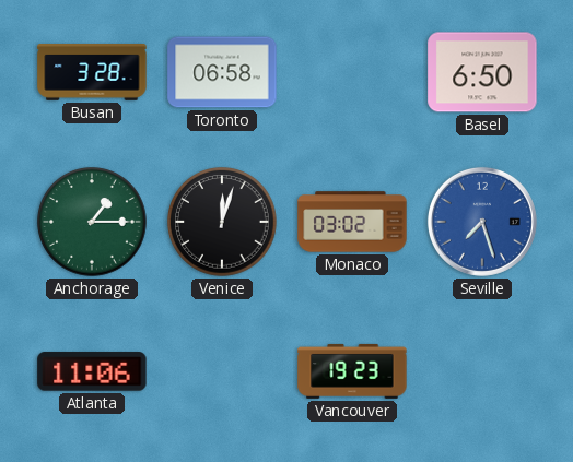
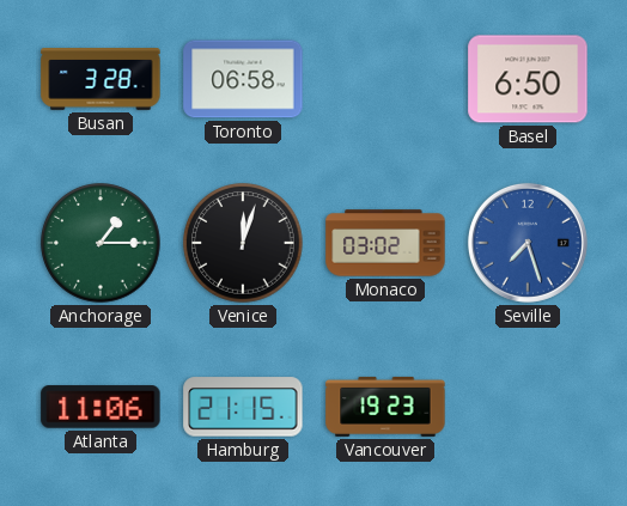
Hamburg: none -> 21:15
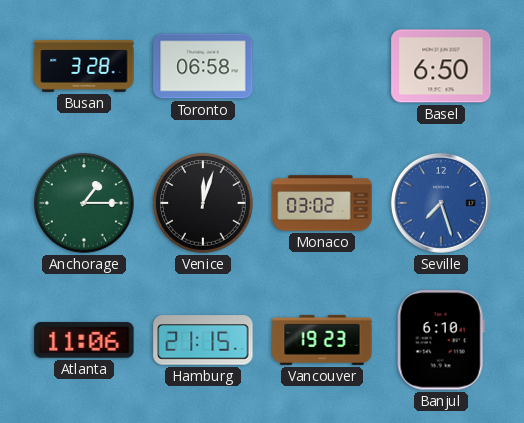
Banjul: none -> 6:10
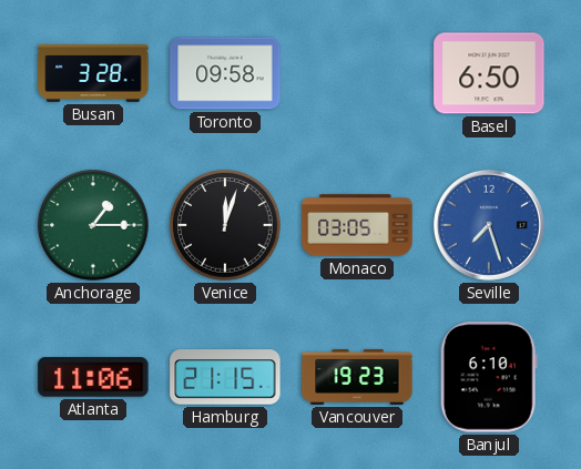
Toronto: 06:58 -> 09:58
Monaco: 03:02 -> 03:05
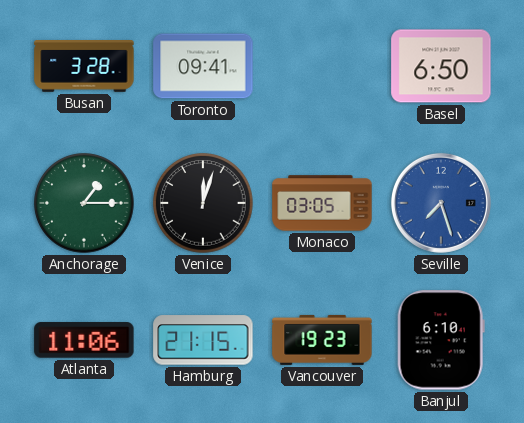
Toronto: 09:58 -> 09:41
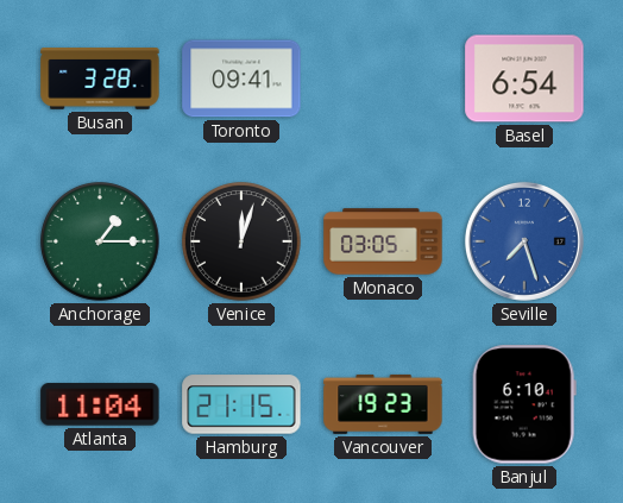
Basel: 6:50 -> 6:54
Atlanta: 11:06 -> 11:04
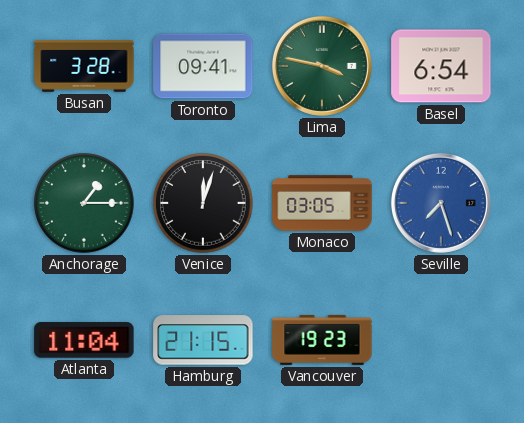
Lima: none -> 3:47
Banjul: 6:10 -> none
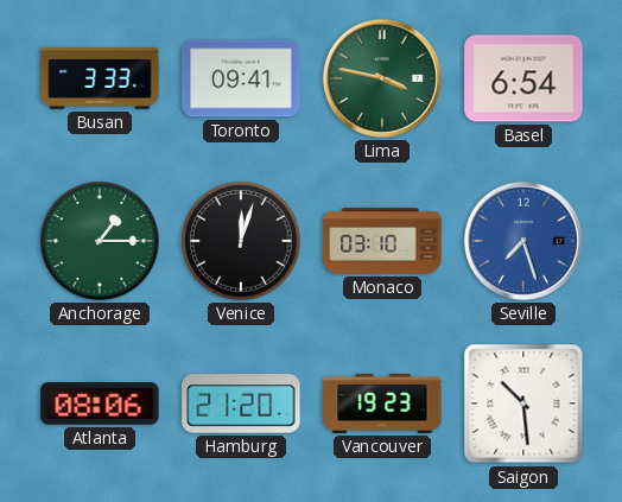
Busan: 3:28 -> 3:33
Monaco: 03:05 -> 03:10
Atlanta: 11:04 -> 08:06
Hamburg: 21:15 -> 21:20
Saigon: none -> 10:29
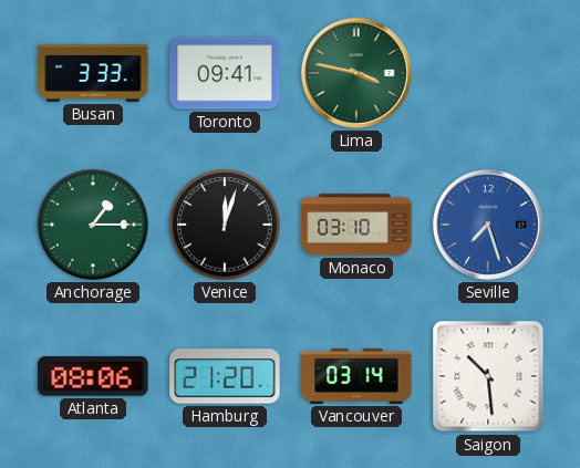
Basel: 6:54 -> none
Vancouver: 19:23 -> 03:14
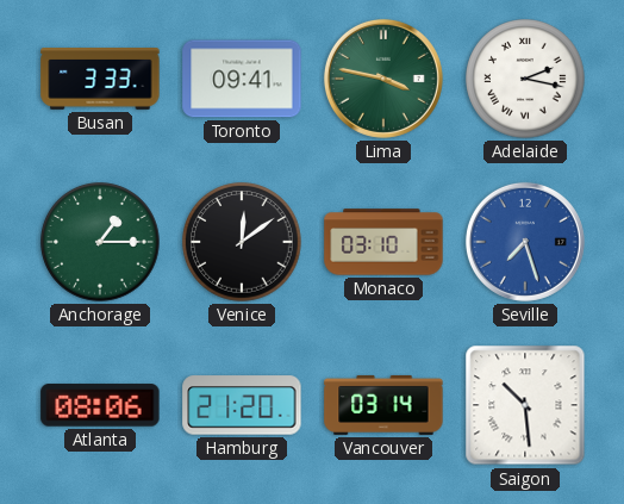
Adelaide: none -> 2:17
Venice: 12:03 -> 12:09
